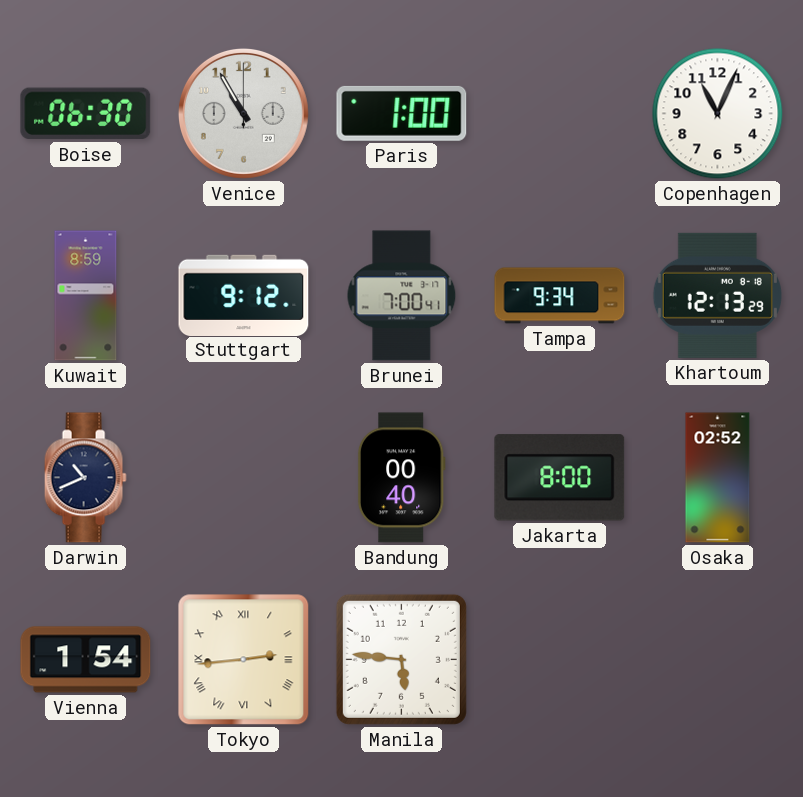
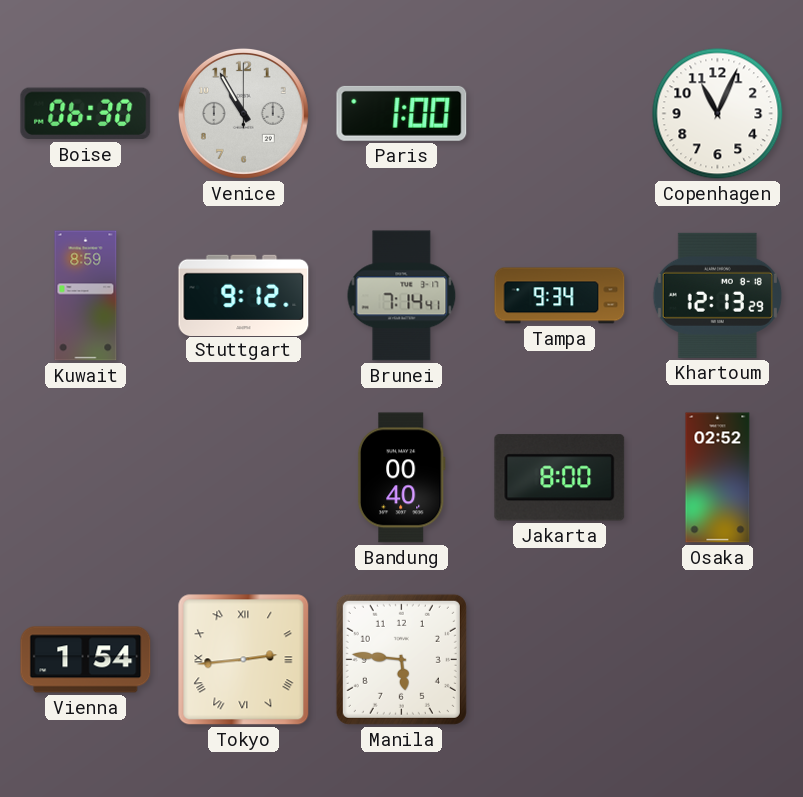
Brunei: 7:00 -> 7:14
Darwin: 10:41 -> none
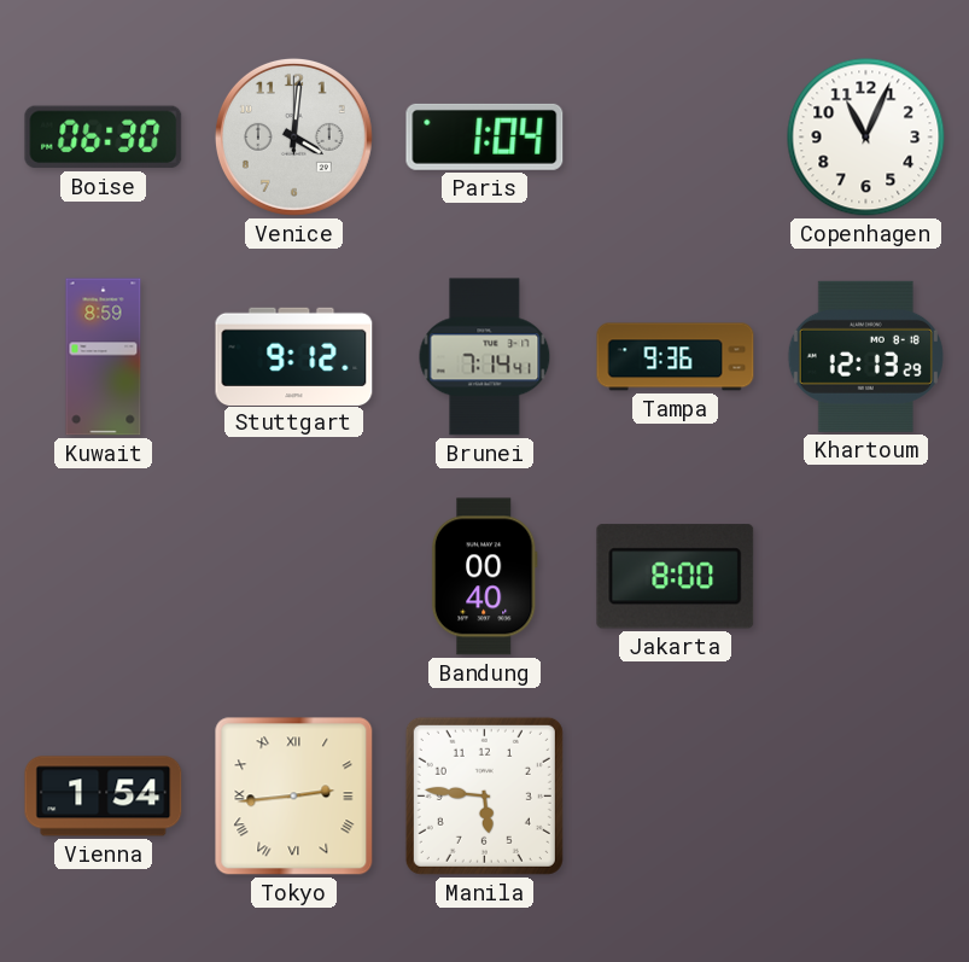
Venice: 10:55 -> 4:01
Paris: 1:00 -> 1:04
Tampa: 9:34 -> 9:36
Osaka: 02:52 -> none
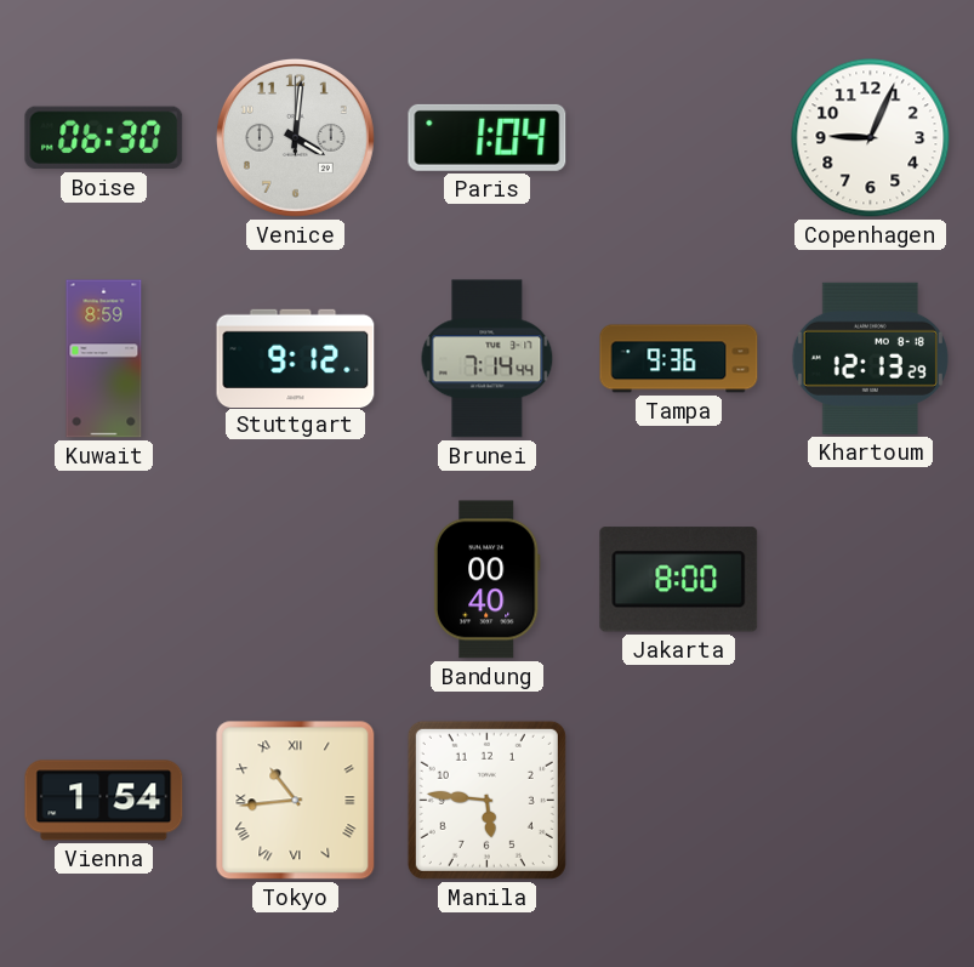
Copenhagen: 11:04 -> 9:04
Brunei: 7:14:41 -> 7:14:44
Tokyo: 2:44 -> 10:44
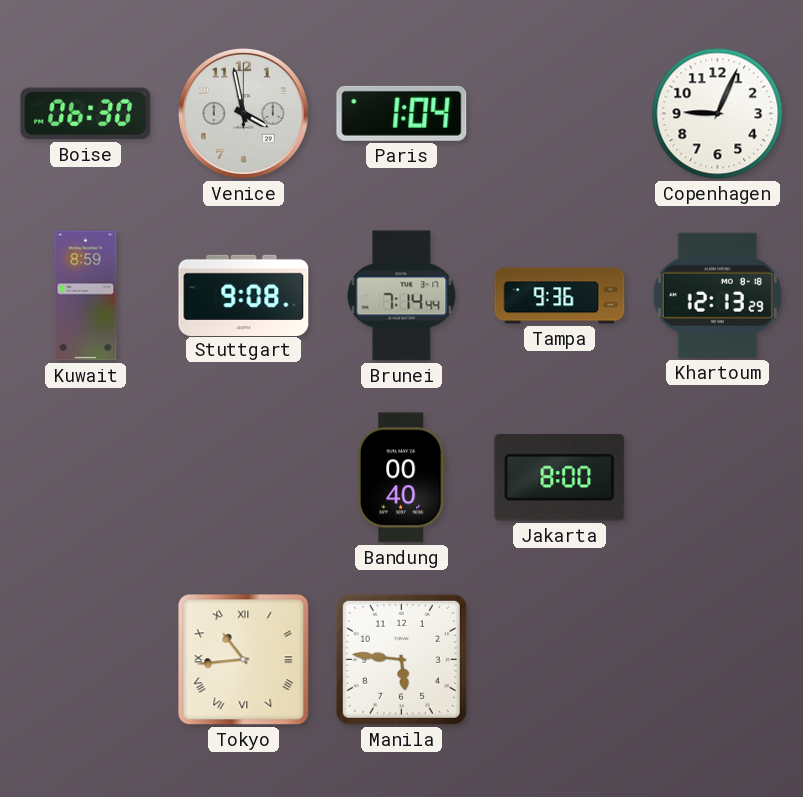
Venice: 4:01 -> 3:58
Stuttgart: 9:12 -> 9:08
Vienna: 1:54 -> none
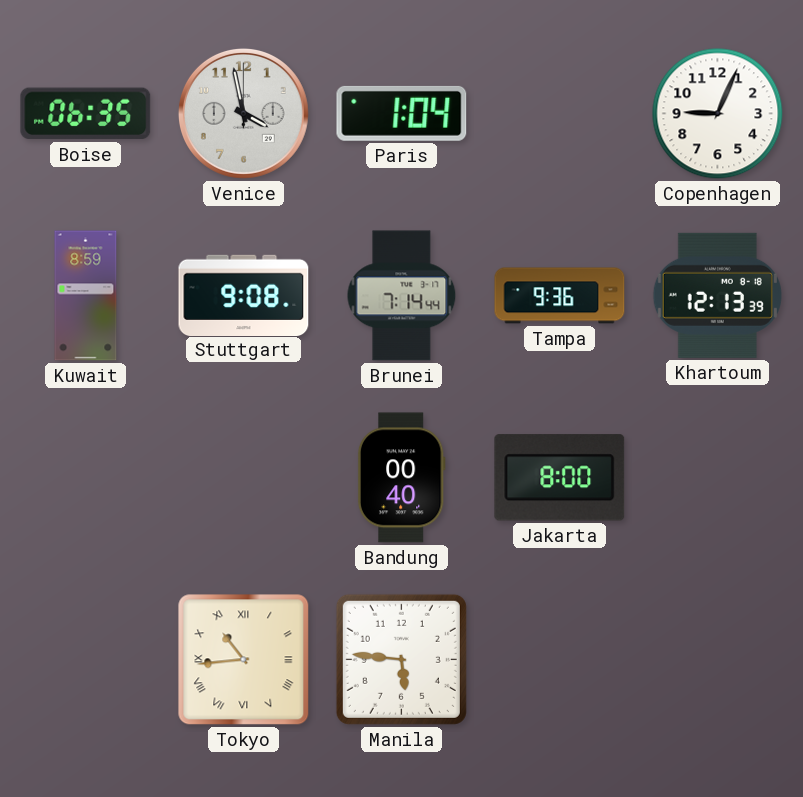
Boise: 06:30 -> 06:35
Khartoum: 12:13:29 -> 12:13:39
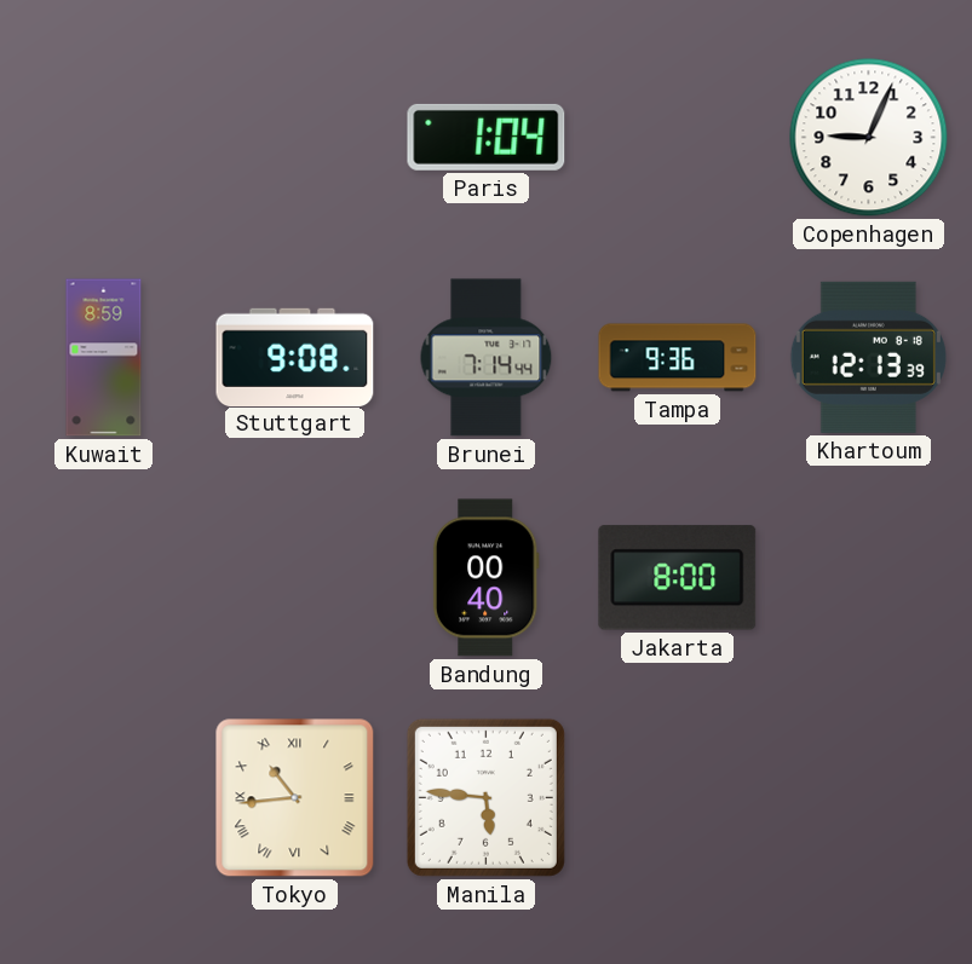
Boise: 06:35 -> none
Venice: 3:58 -> none
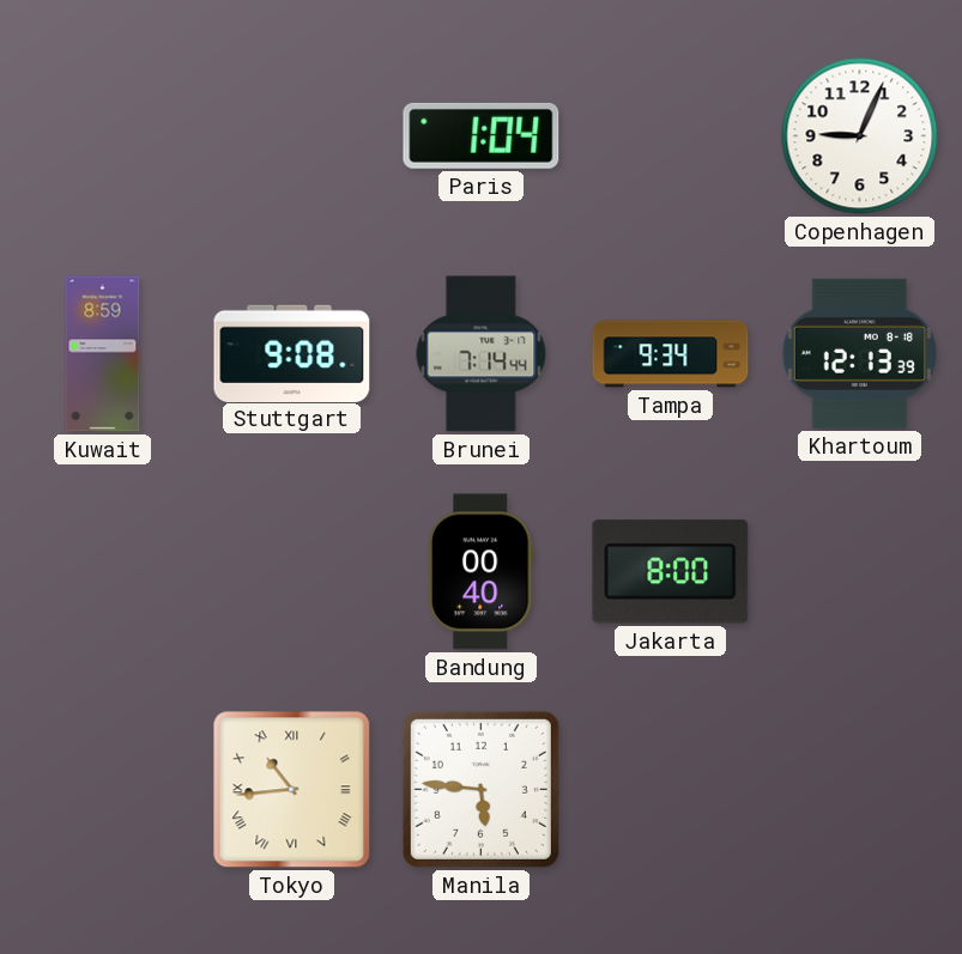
Tampa: 9:36 -> 9:34
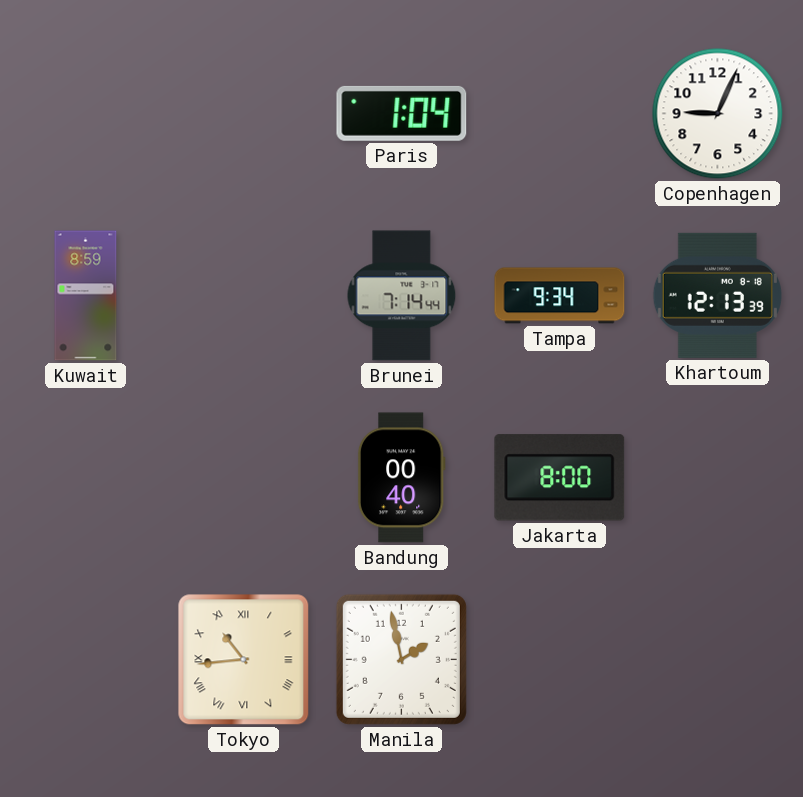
Stuttgart: 9:08 -> none
Manila: 5:46 -> 1:58
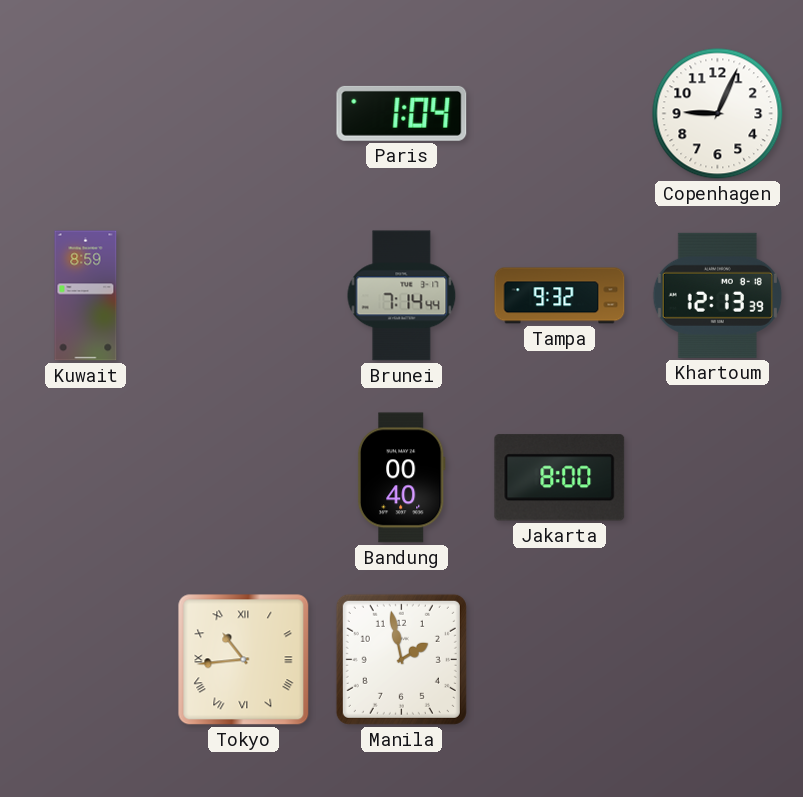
Tampa: 9:34 -> 9:32
